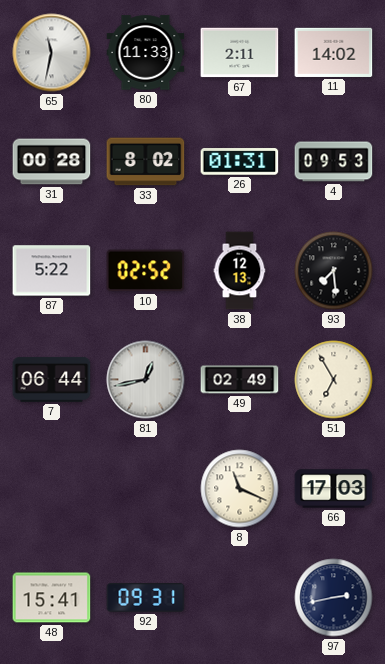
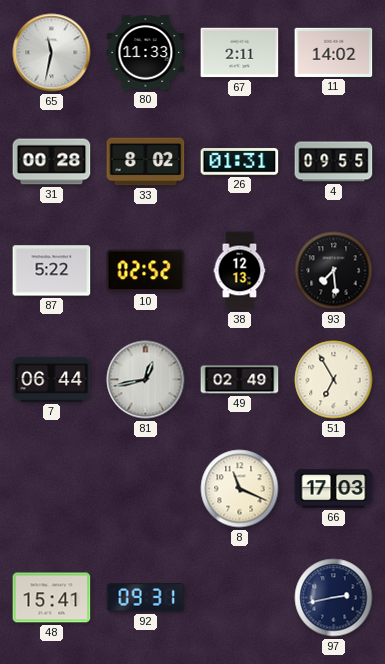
4: 09:53 -> 09:55
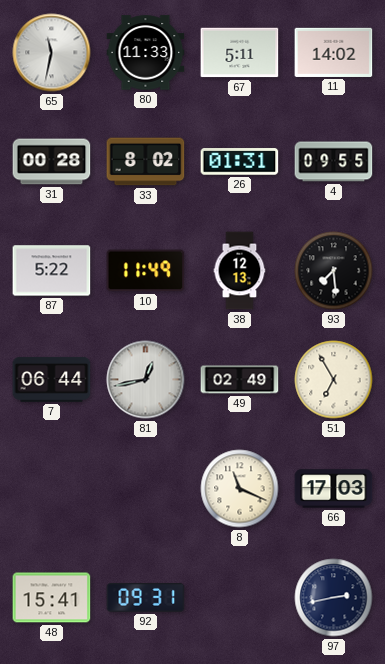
67: 2:11 -> 5:11
10: 02:52 -> 11:49
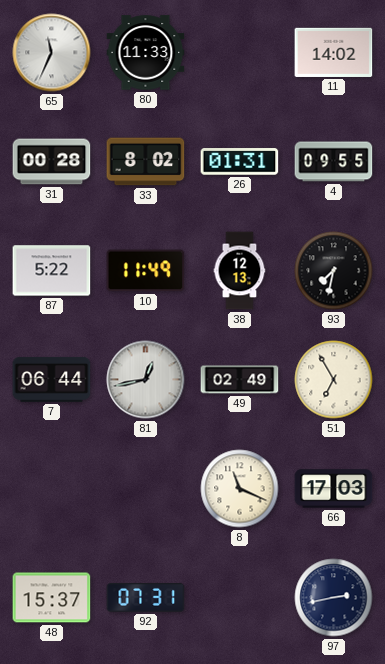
65: 11:32 -> 11:34
67: 5:11 -> none
93: 7:29 -> 7:32
48: 15:41 -> 15:37
92: 09:31 -> 07:31
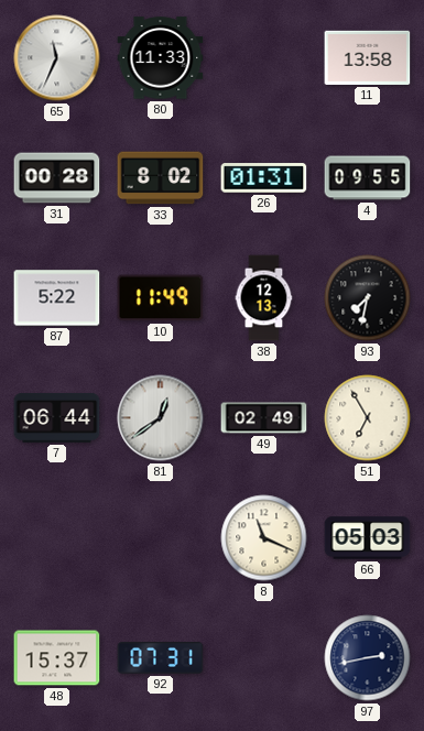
11: 14:02 -> 13:58
81: 12:43 -> 12:39
66: 17:03 -> 05:03
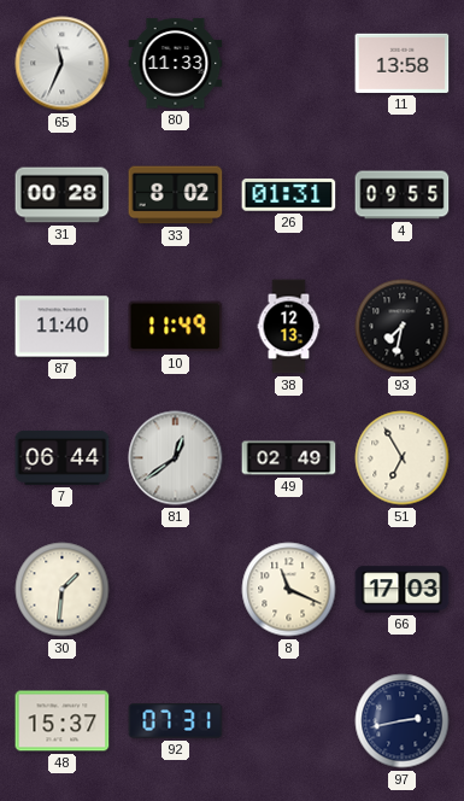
87: 5:22 -> 11:40
30: none -> 1:31
66: 05:03 -> 17:03
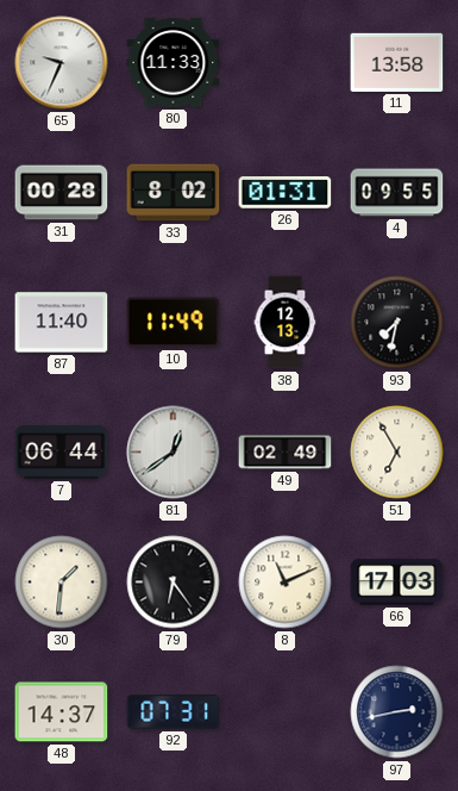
65: 11:34 -> 9:34
79: none -> 6:24
8: 11:19 -> 11:11
48: 15:37 -> 14:37
